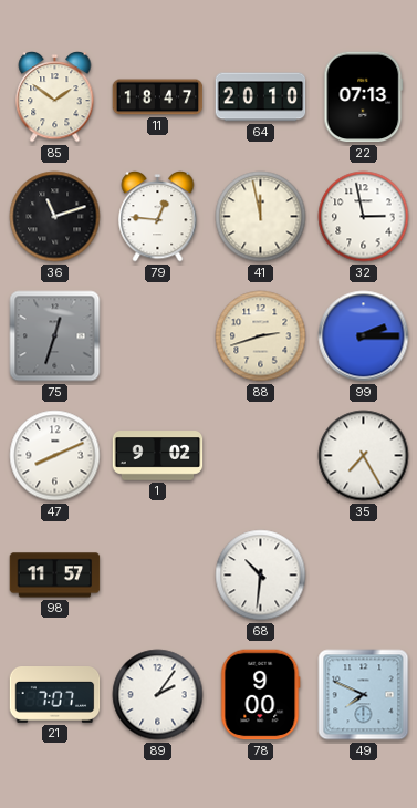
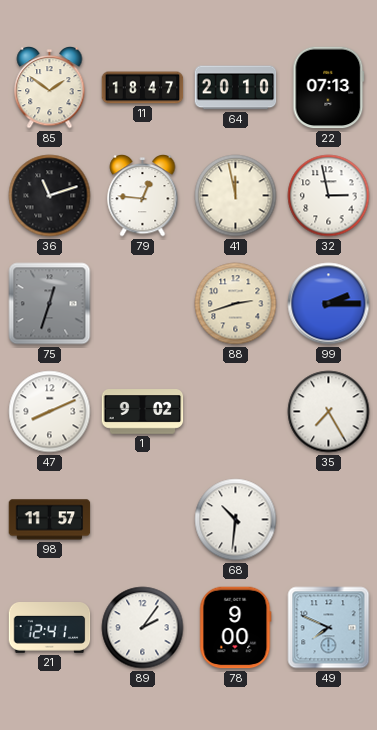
21: 7:07 -> 12:41
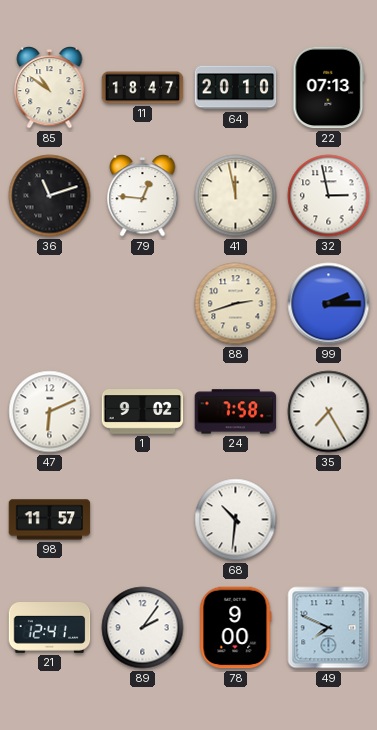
85: 1:51 -> 10:51
75: 12:33 -> none
47: 8:11 -> 6:11
24: none -> 7:58
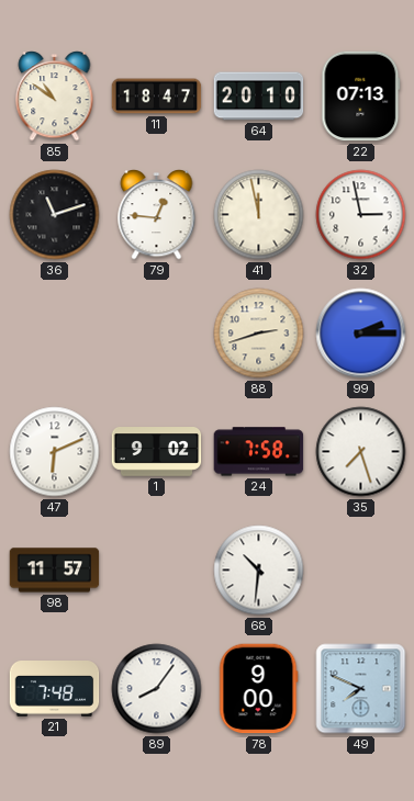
35: 7:25 -> 7:27
21: 12:41 -> 7:48
89: 2:06 -> 8:06
